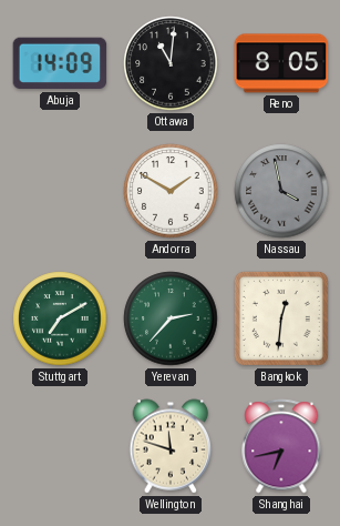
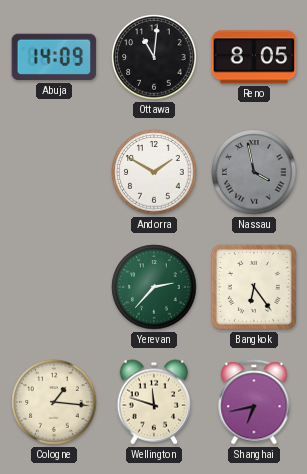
Stuttgart: 7:10 -> none
Bangkok: 12:31 -> 6:24
Cologne: none -> 1:16
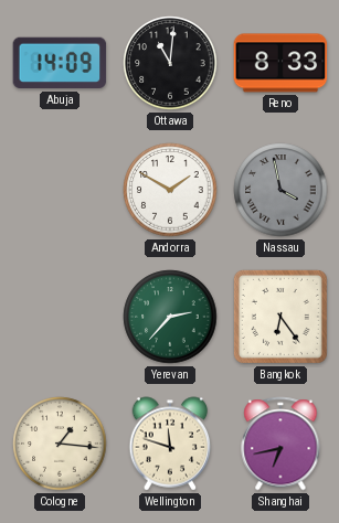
Reno: 8:05 -> 8:33
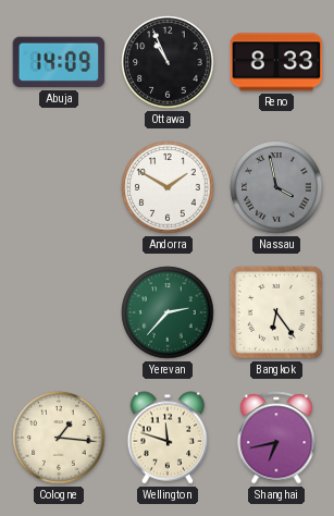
Ottawa: 11:01 -> 10:56
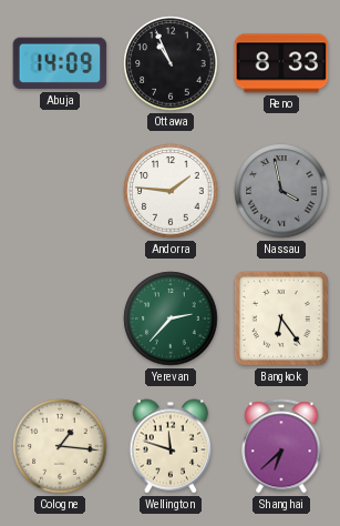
Andorra: 1:50 -> 1:46
Shanghai: 6:43 -> 6:38
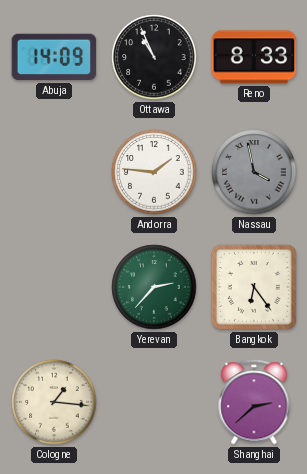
Wellington: 11:48 -> none
Shanghai: 6:38 -> 2:38
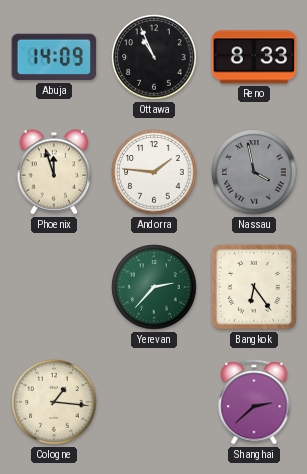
Phoenix: none -> 11:57
